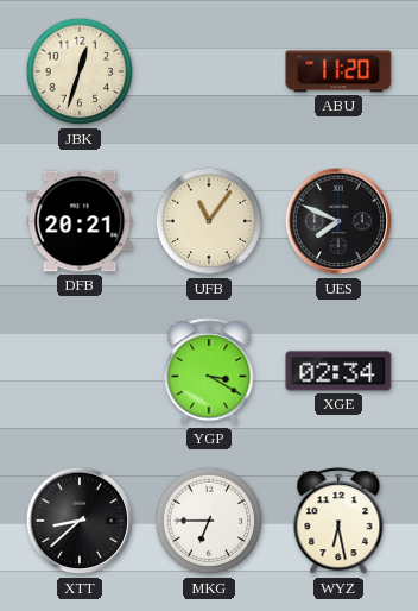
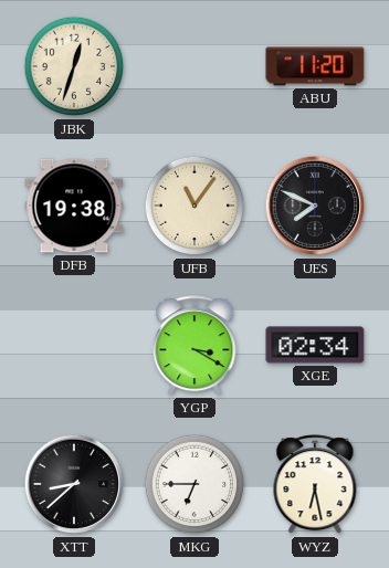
DFB: 20:21 -> 19:38
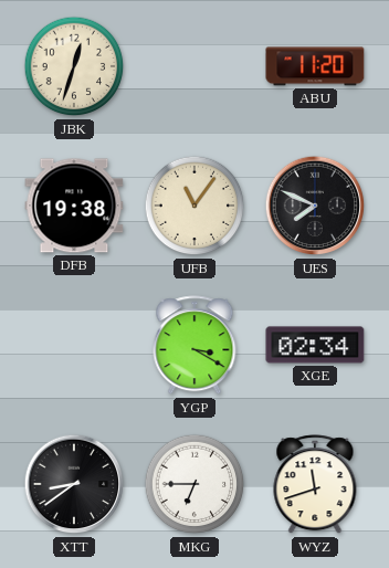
XTT: 8:38 -> 8:39
WYZ: 6:28 -> 11:42
